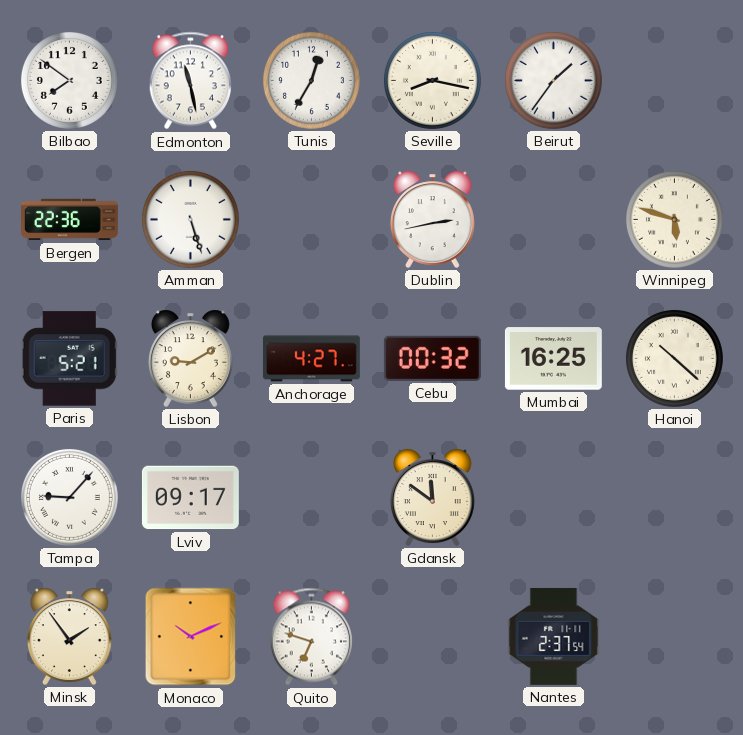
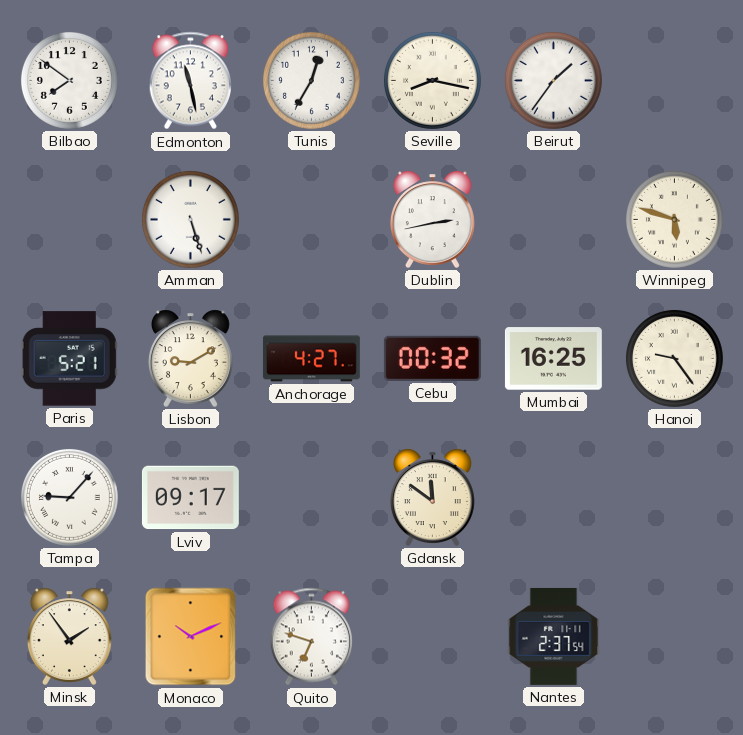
Bergen: 22:36 -> none
Hanoi: 10:22 -> 9:24
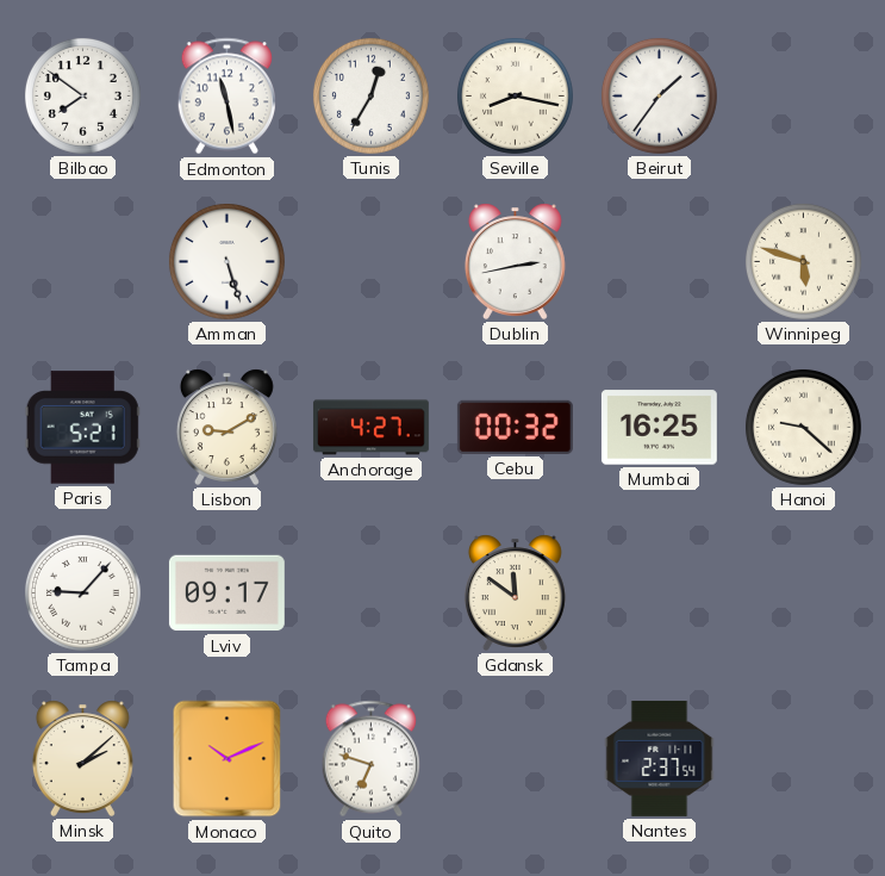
Hanoi: 9:24 -> 9:22
Minsk: 1:54 -> 2:08
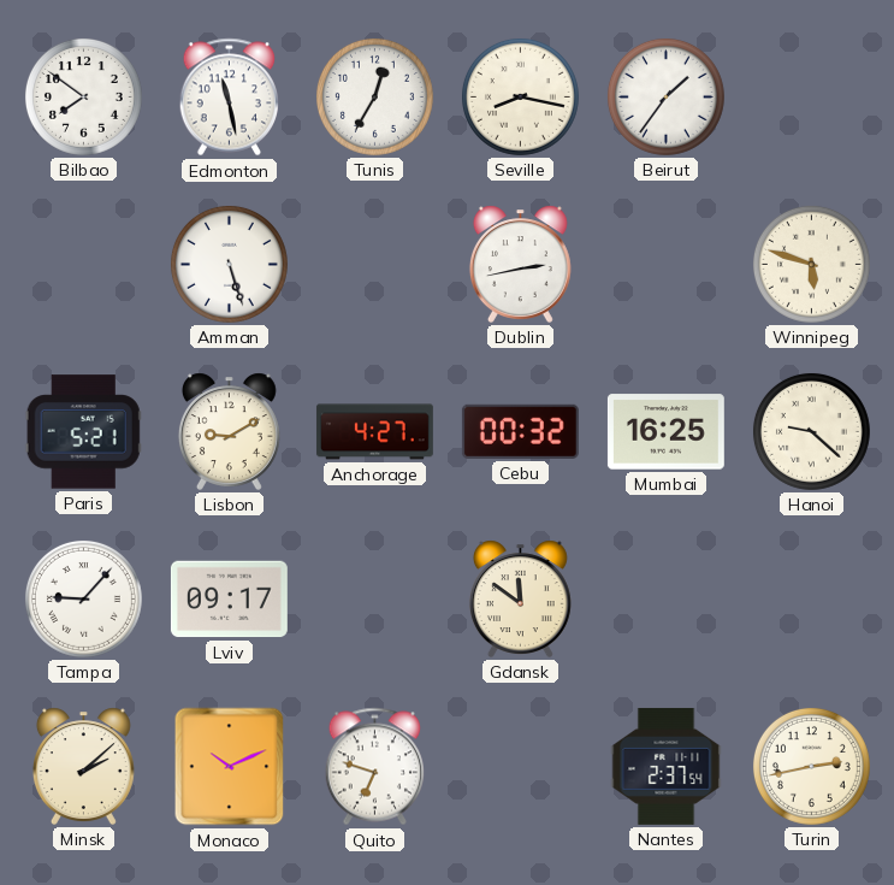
Turin: none -> 2:43
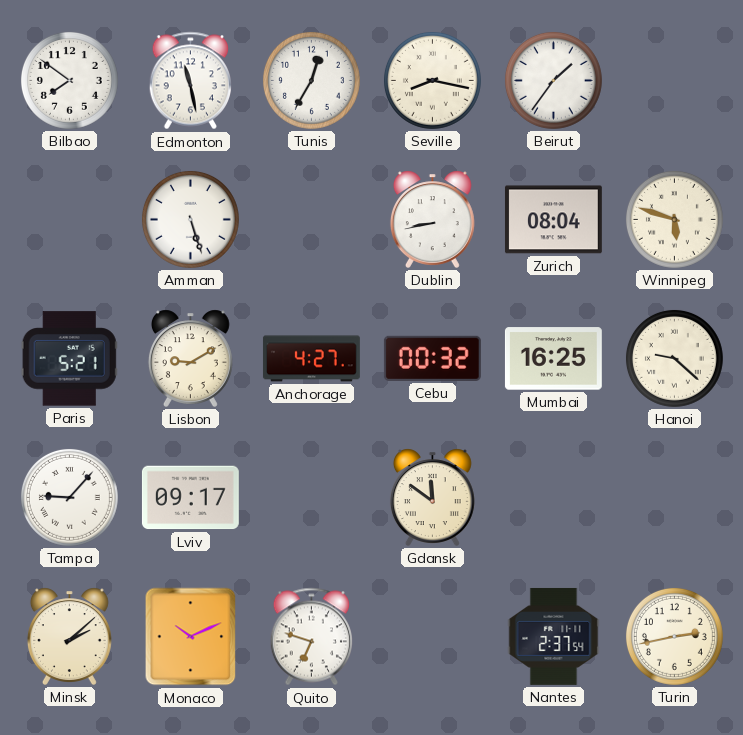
Dublin: 2:43 -> 8:43
Zurich: none -> 08:04
